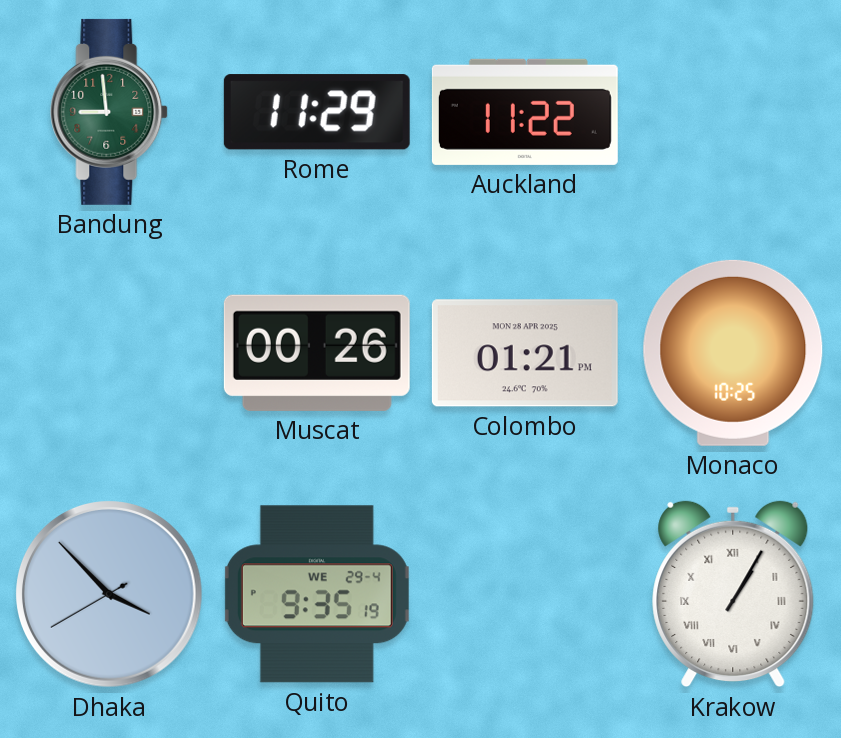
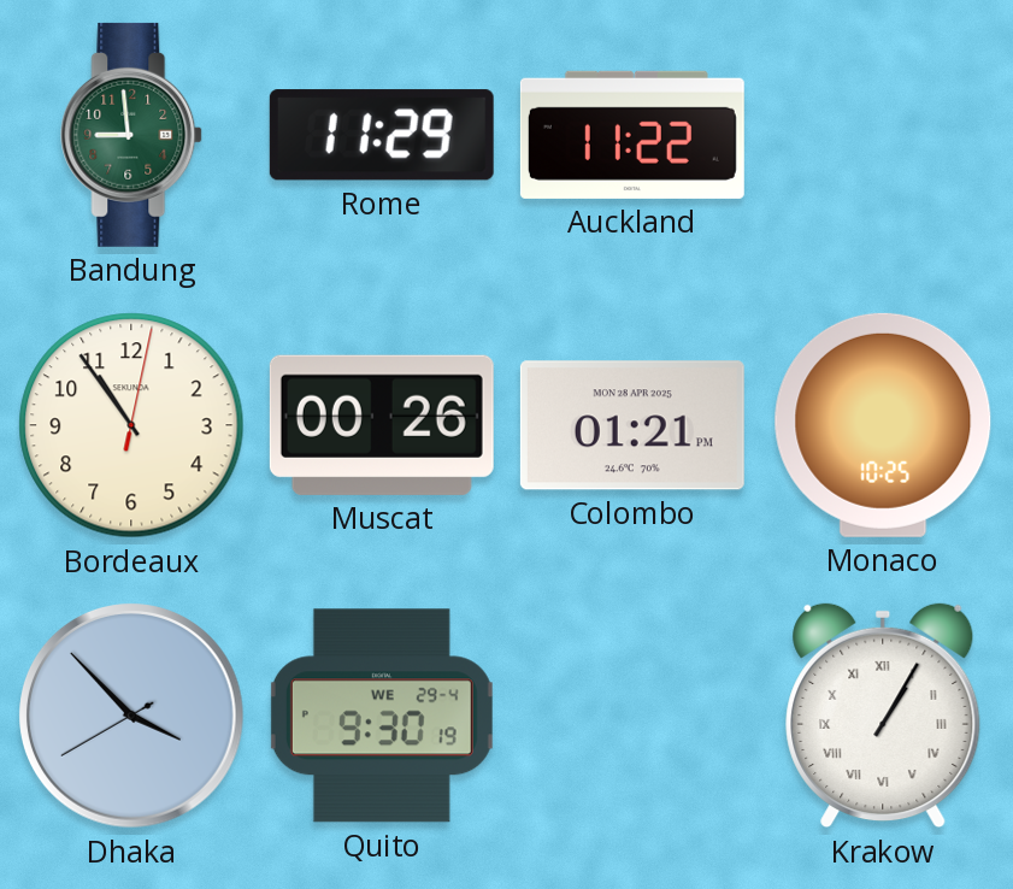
Bordeaux: none -> 10:54
Quito: 9:35 -> 9:30
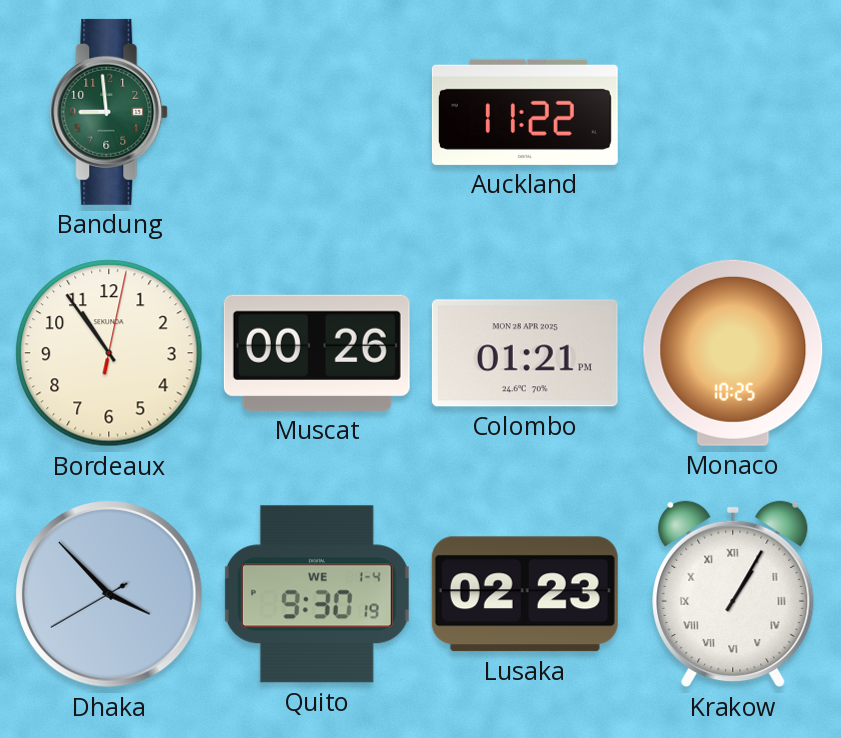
Rome: 11:29 -> none
Quito date: WE 29-4 -> WE 1-4
Lusaka: none -> 02:23
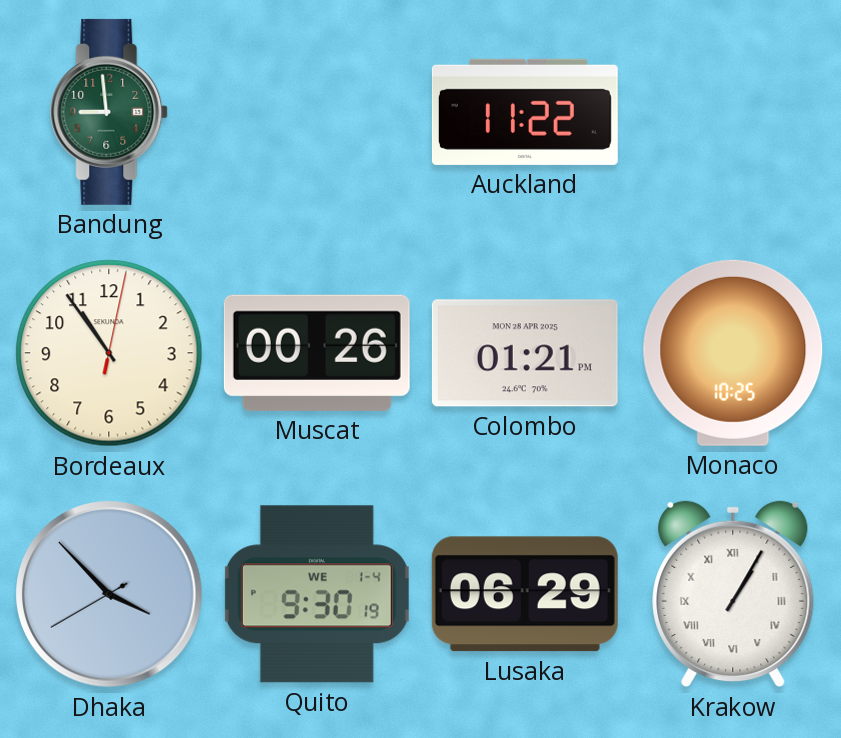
Lusaka: 02:23 -> 06:29
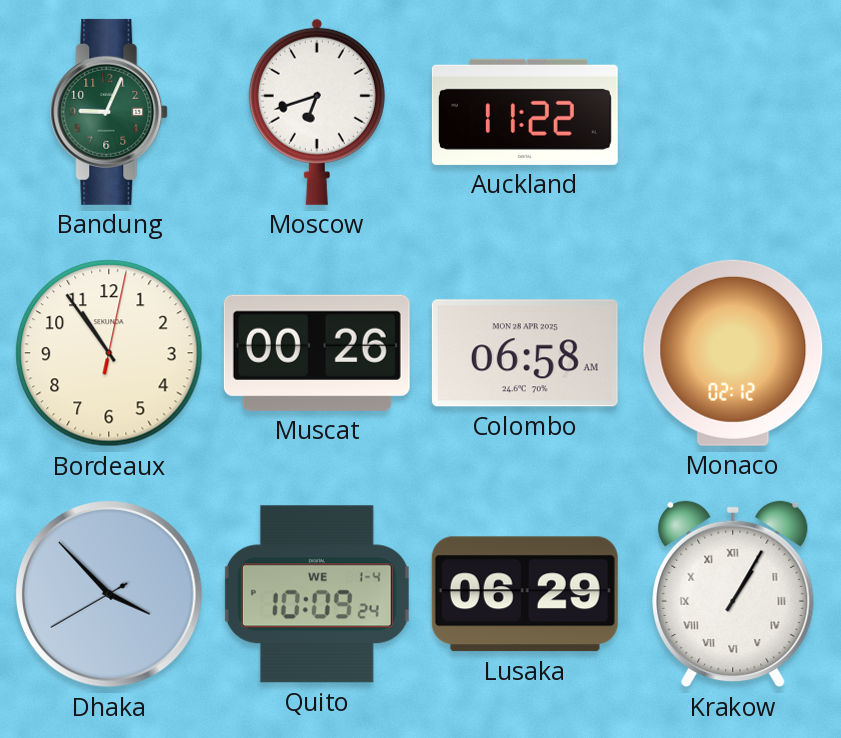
Bandung: 8:59 -> 9:04
Moscow: none -> 6:42
Colombo: 01:21 -> 06:58
Monaco: 10:25 -> 02:12
Quito: 9:30 -> 10:09
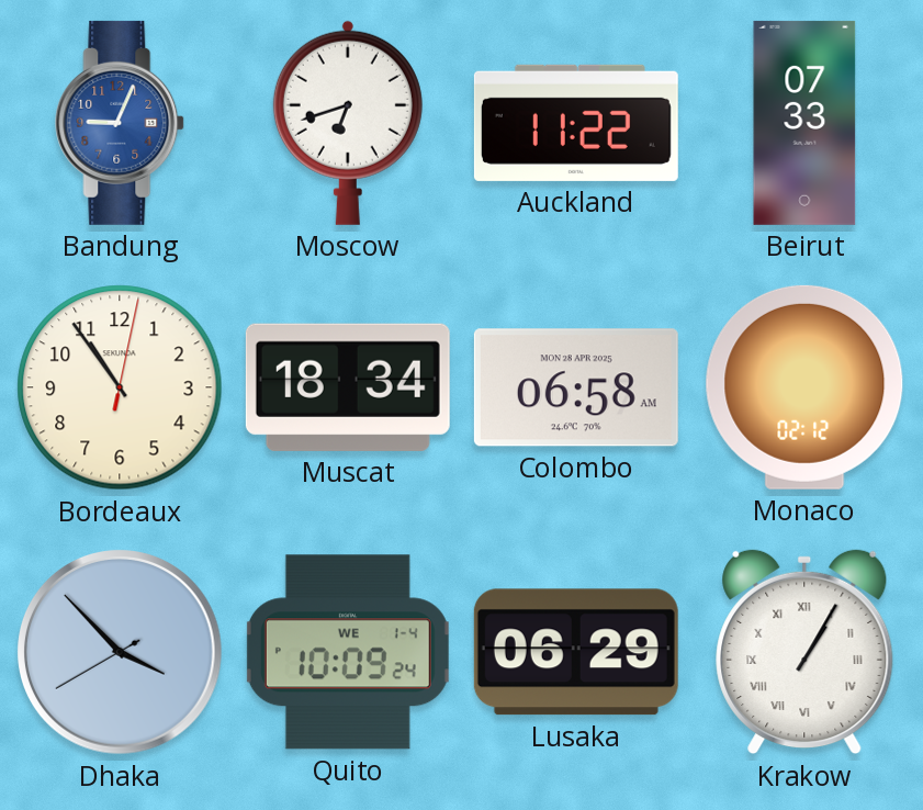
Bandung dial: green -> blue
Beirut: none -> 07:33
Muscat: 00:26 -> 18:34
